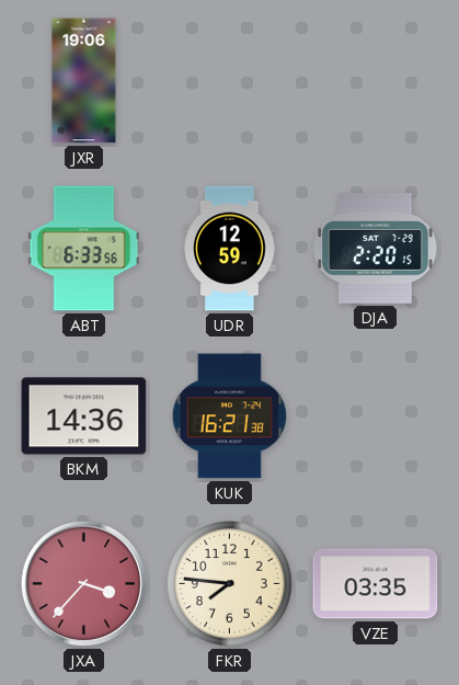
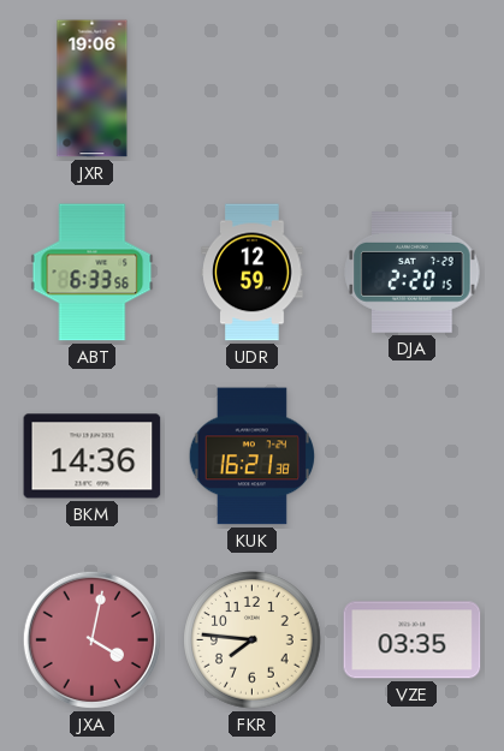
JXA: 3:37 -> 4:02
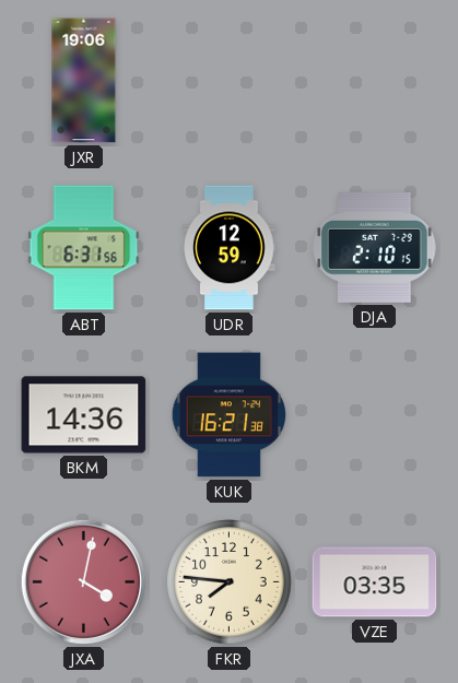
ABT: 6:33 -> 6:31
DJA: 2:20 -> 2:10
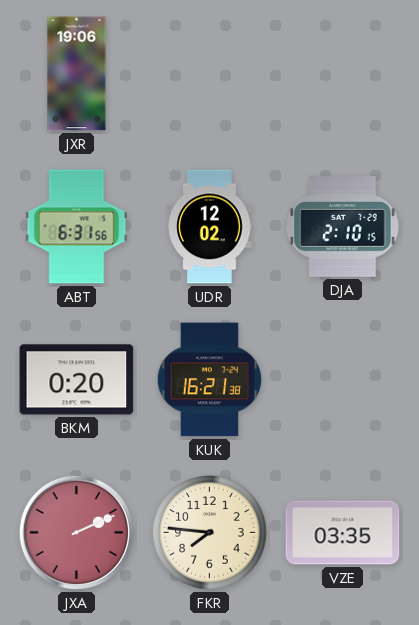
UDR: 12:59 -> 12:02
BKM: 14:36 -> 0:20
JXA: 4:02 -> 2:11
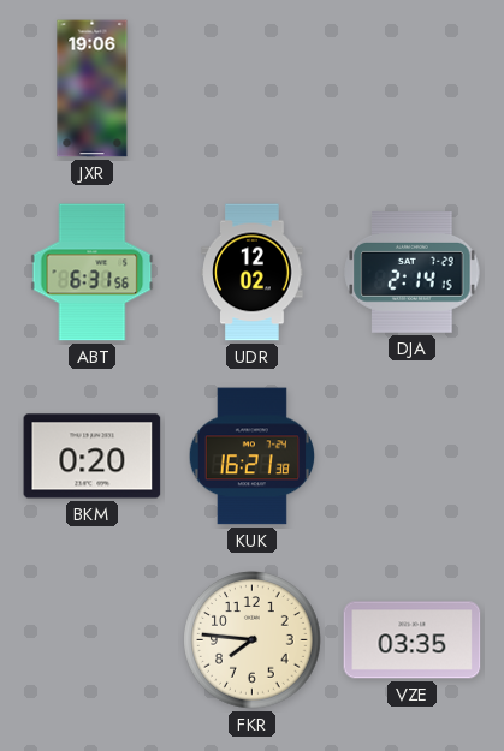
DJA: 2:10 -> 2:14
JXA: 2:11 -> none
